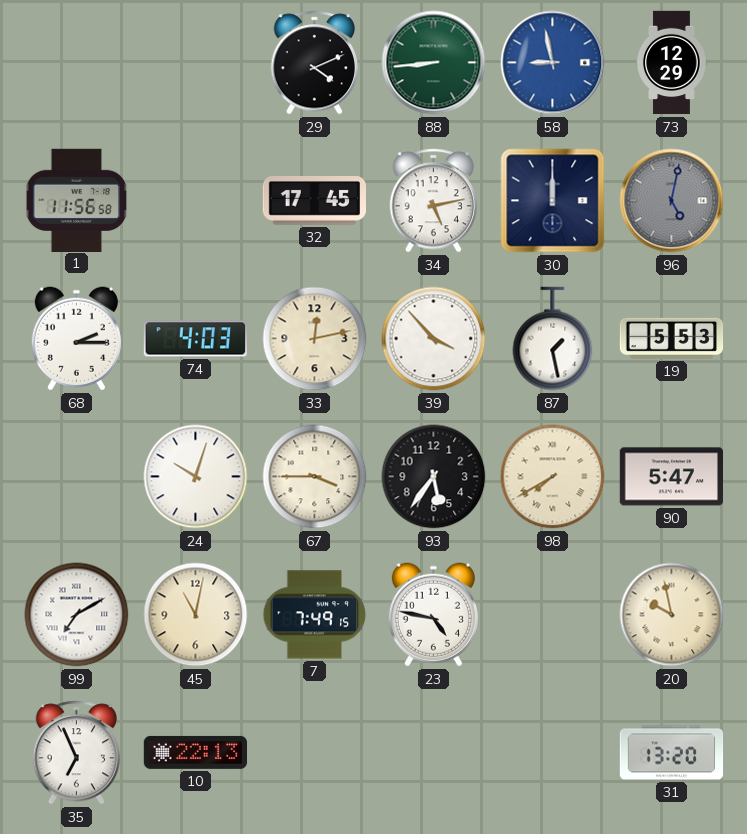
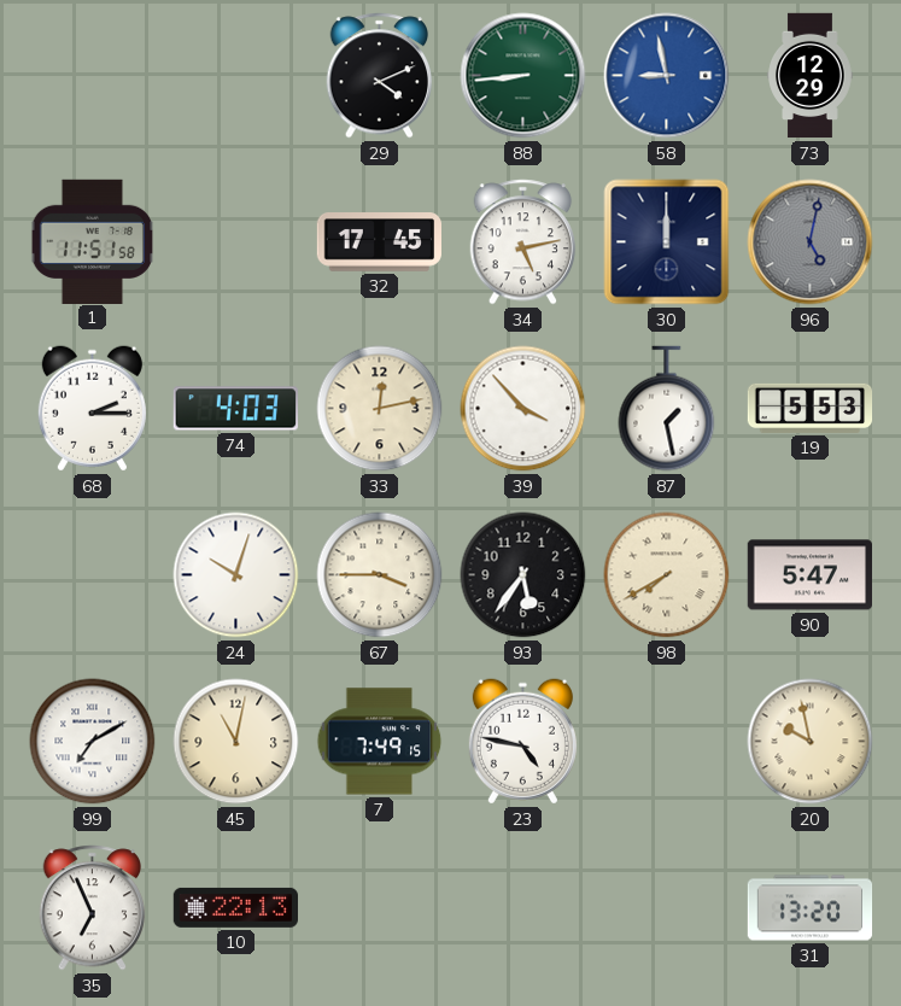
1: 11:56 -> 11:51
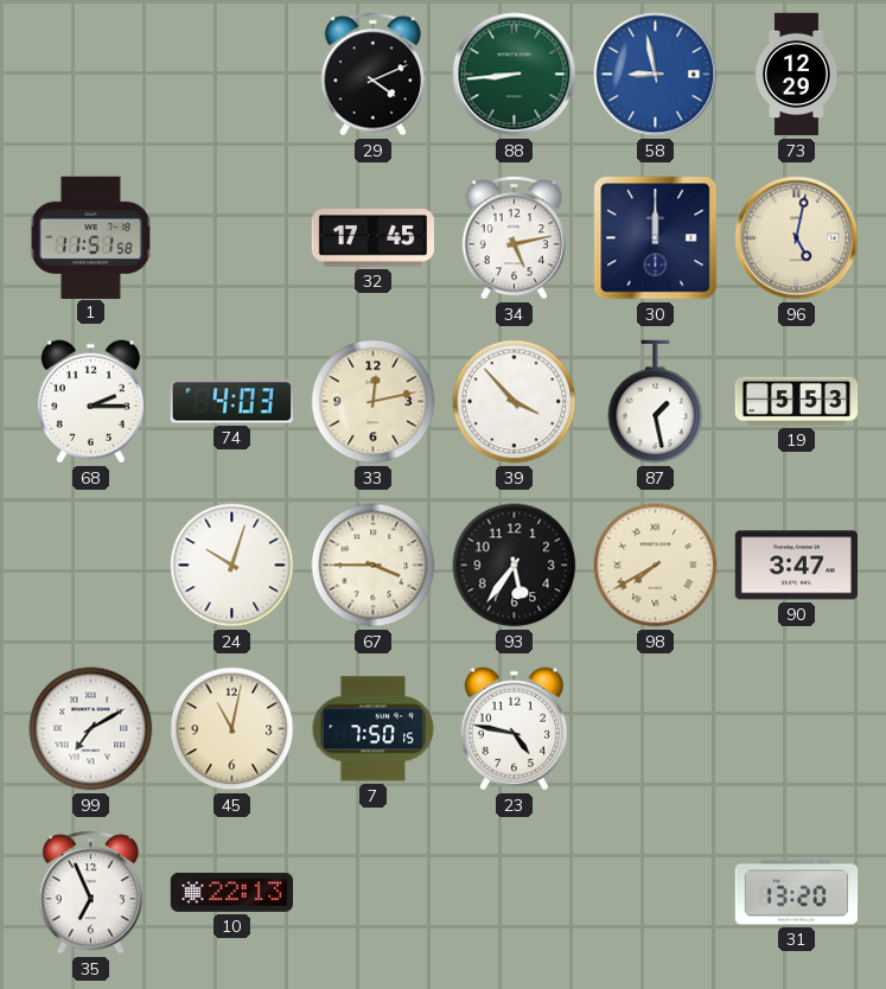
96 dial: grey -> cream
90: 5:47 -> 3:47
7: 7:49 -> 7:50
20: 9:58 -> none
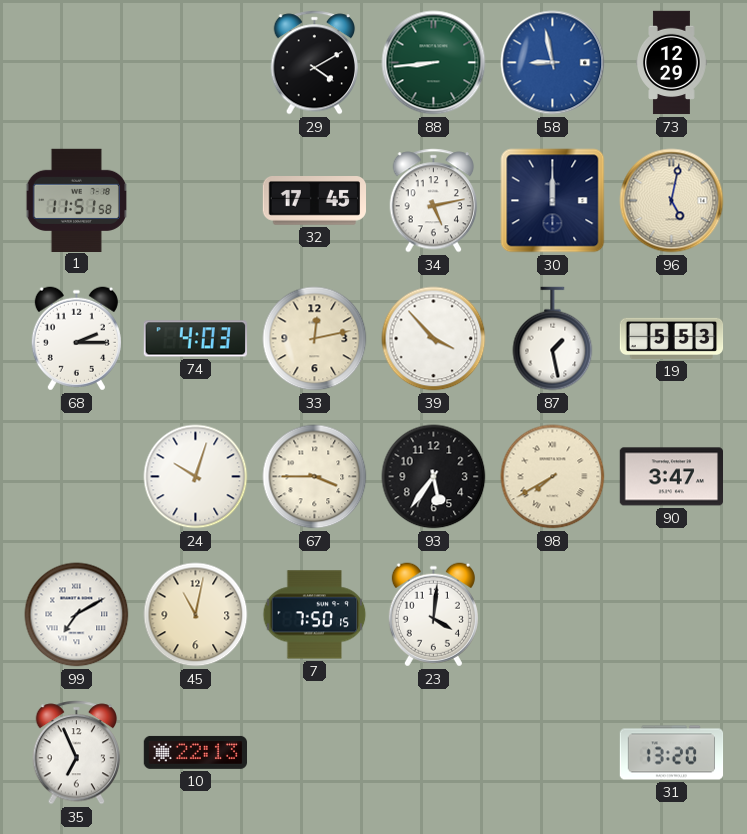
29: 4:11 -> 4:10
23: 4:47 -> 4:01
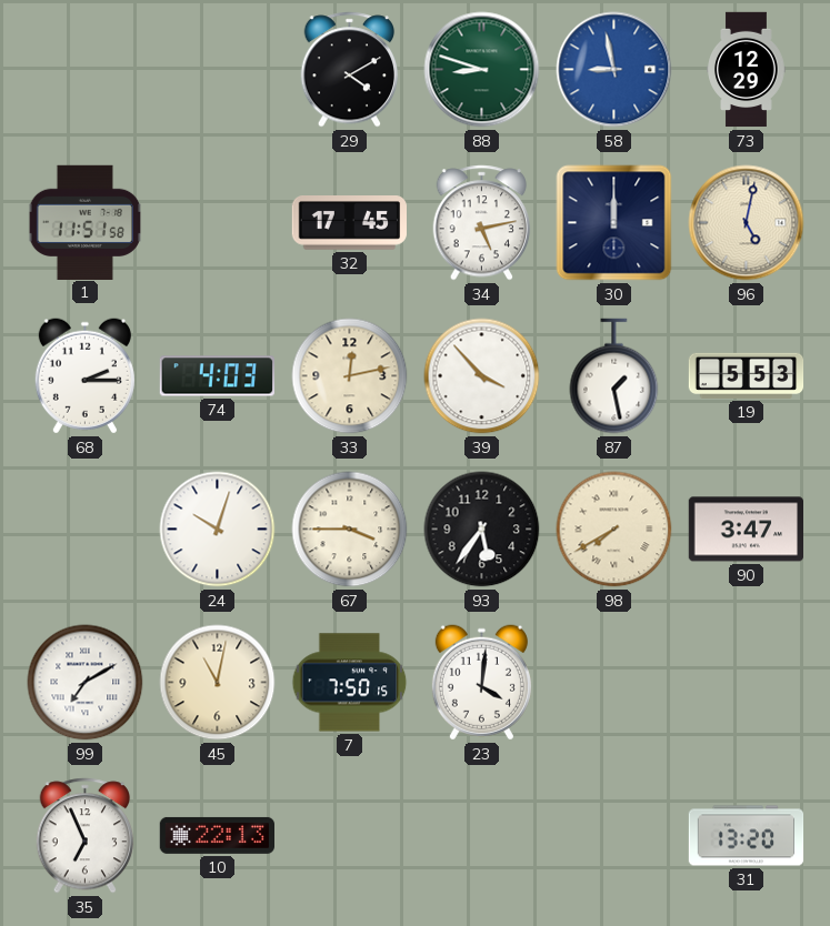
88: 8:44 -> 8:48
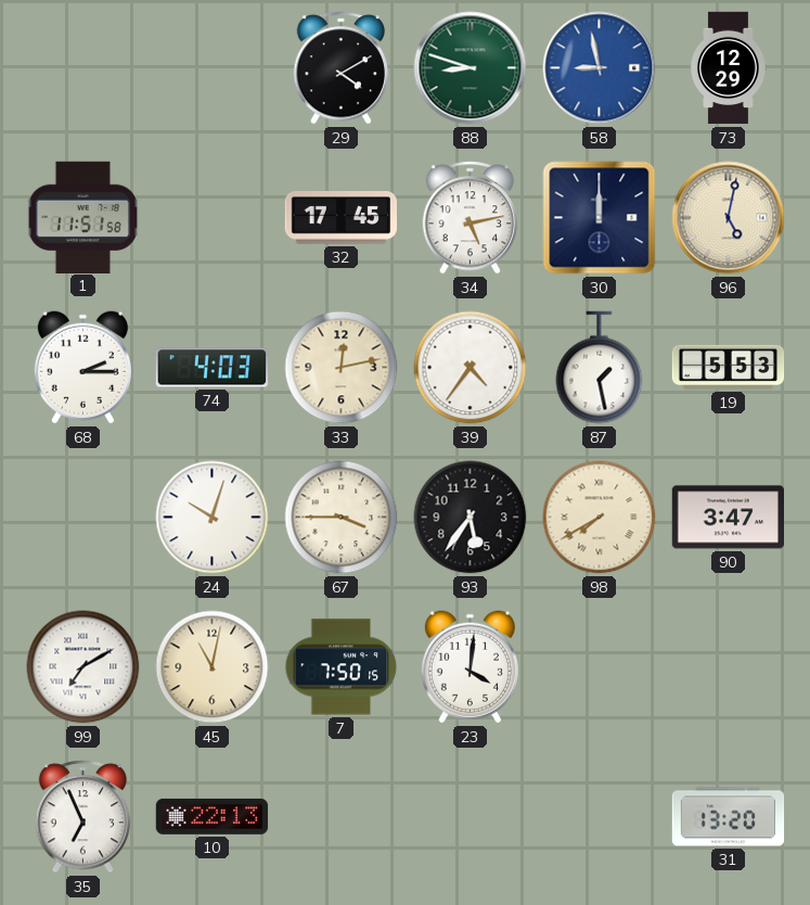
39: 3:53 -> 4:36
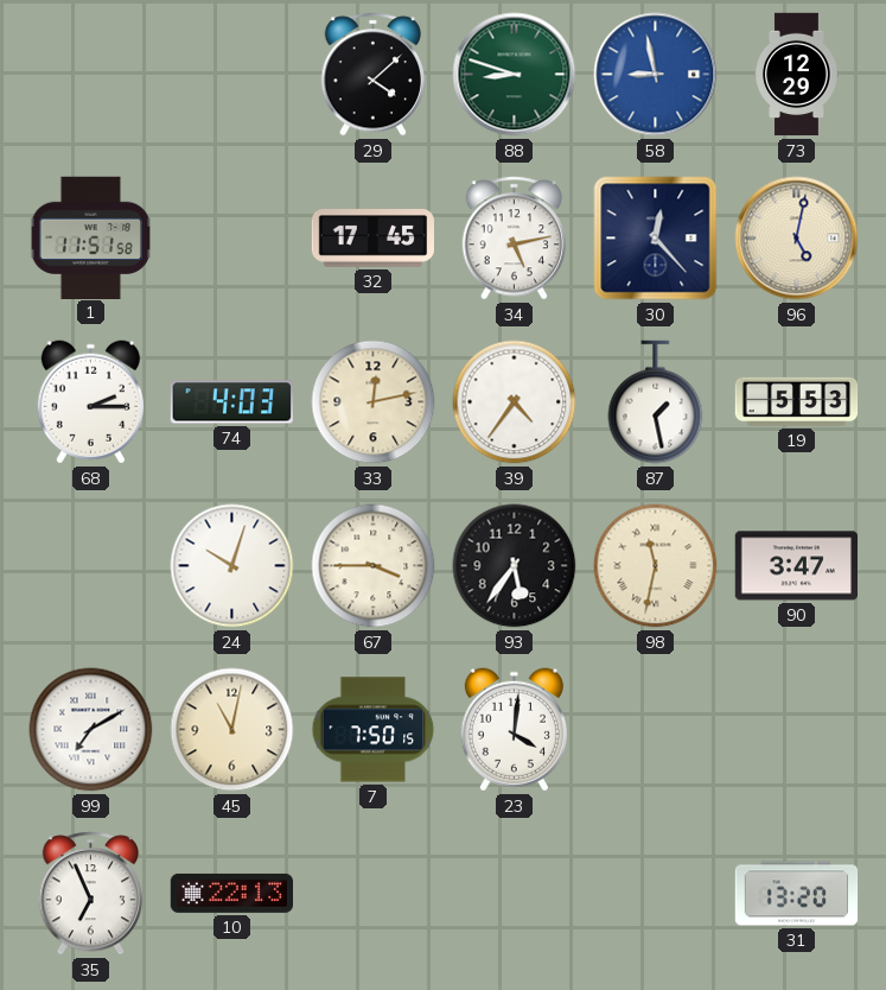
29: 4:10 -> 4:08
30: 12:00 -> 12:23
98: 7:40 -> 11:32
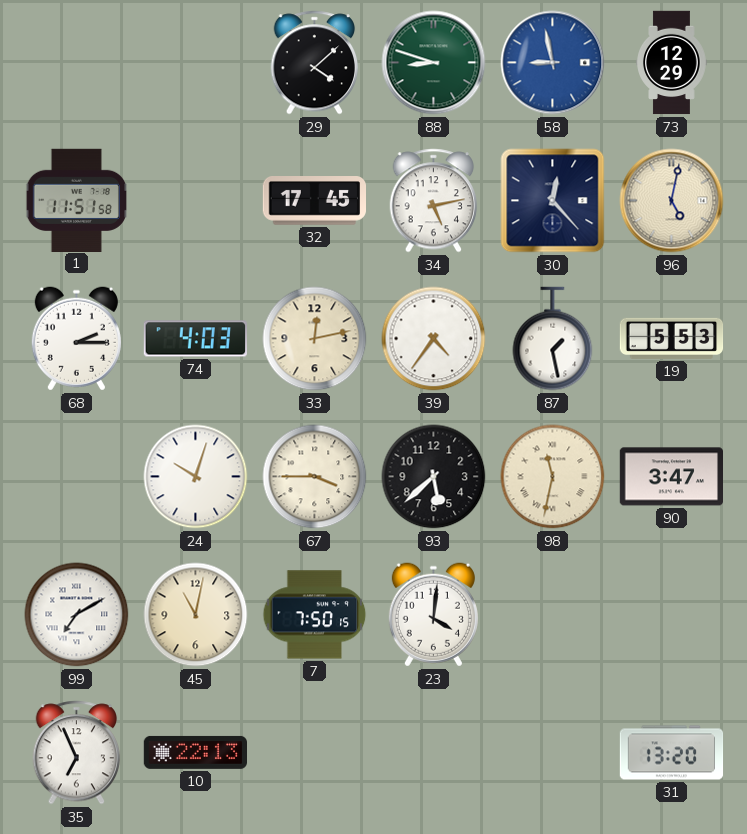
93: 5:36 -> 5:38
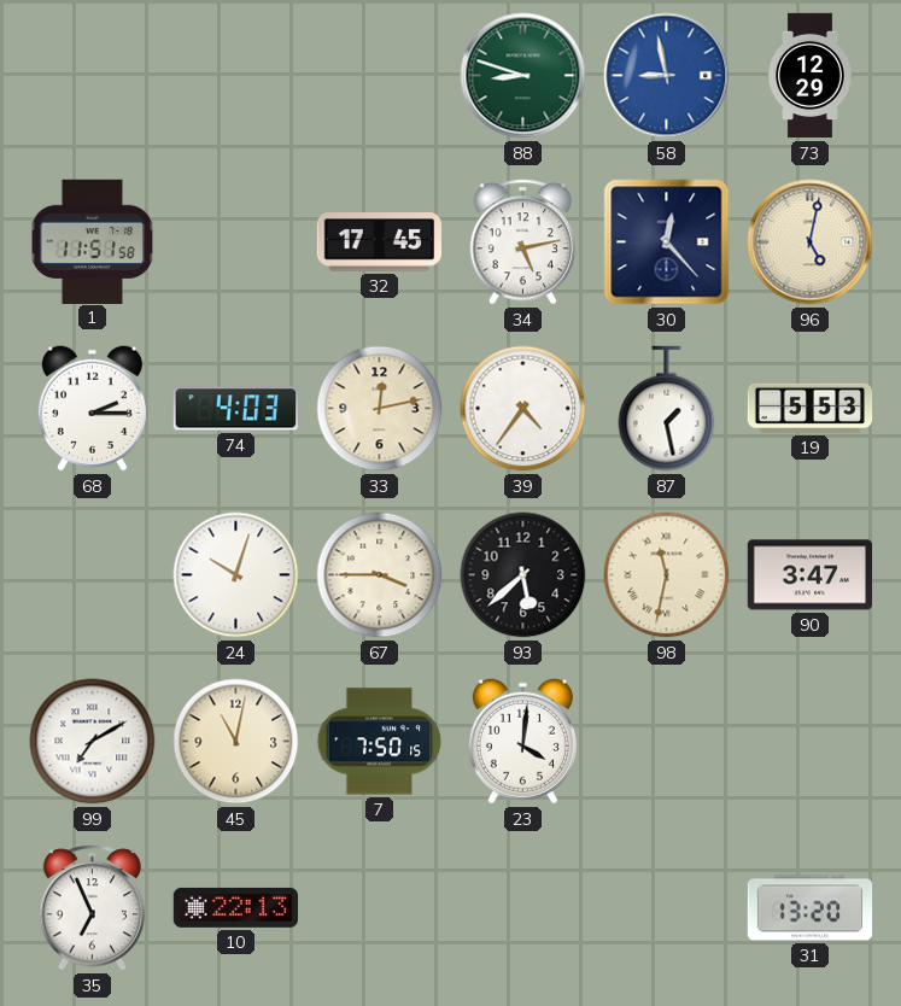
29: 4:08 -> none
